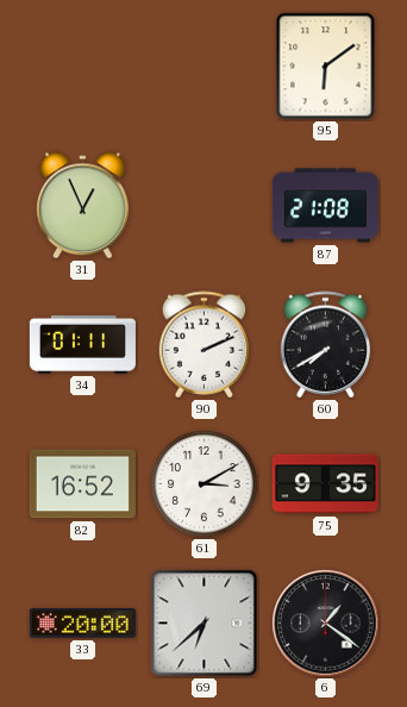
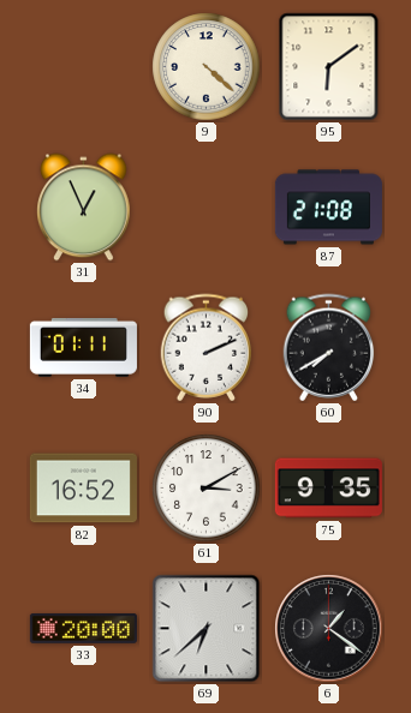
9: none -> 4:22
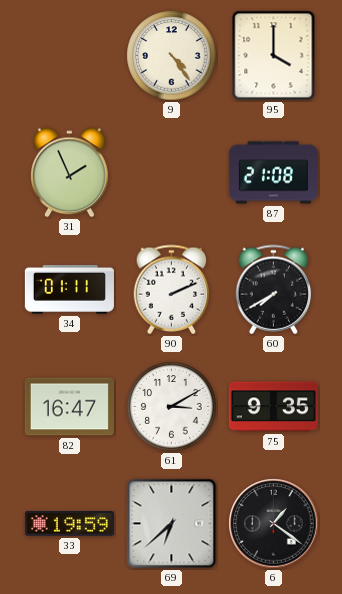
9: 4:22 -> 4:24
95: 6:09 -> 4:00
31: 12:56 -> 1:56
82: 16:52 -> 16:47
33: 20:00 -> 19:59
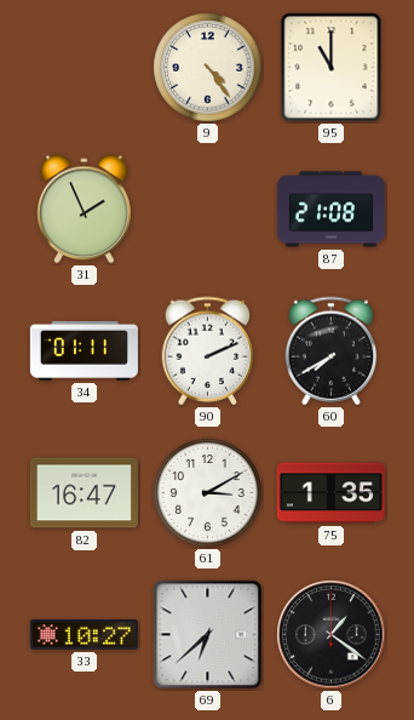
95: 4:00 -> 11:00
75: 9:35 -> 1:35
33: 19:59 -> 10:27
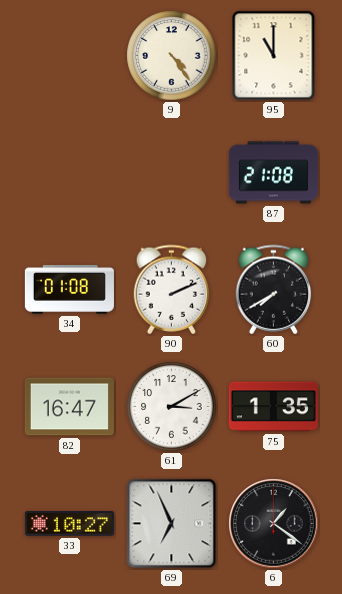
31: 1:56 -> none
34: 01:11 -> 01:08
69: 6:38 -> 6:56
